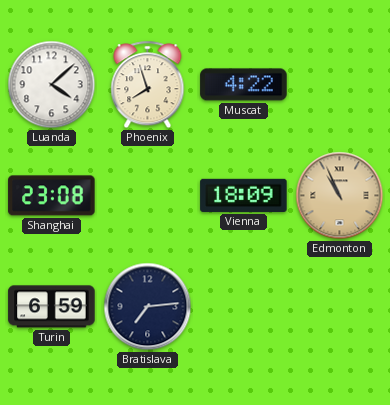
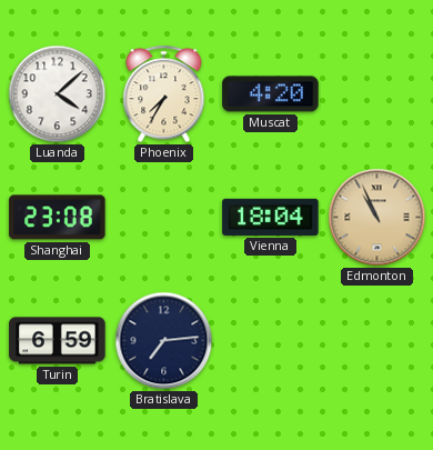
Phoenix: 7:57 -> 7:35
Muscat: 4:22 -> 4:20
Vienna: 18:09 -> 18:04
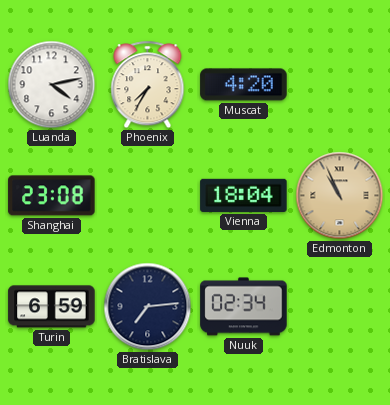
Luanda: 4:08 -> 4:13
Nuuk: none -> 02:34
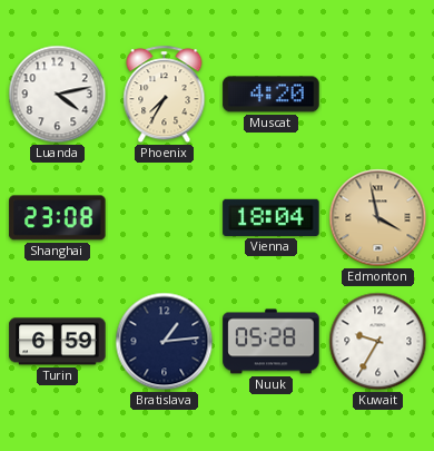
Edmonton: 10:56 -> 3:58
Bratislava: 7:14 -> 1:14
Nuuk: 02:34 -> 05:28
Kuwait: none -> 9:35
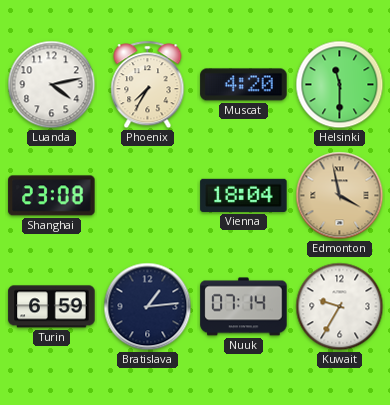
Helsinki: none -> 11:30
Nuuk: 05:28 -> 07:14
